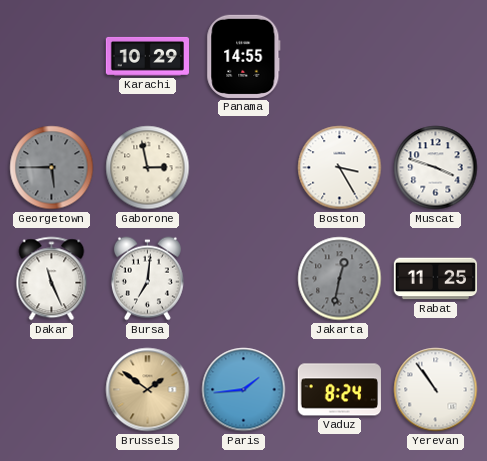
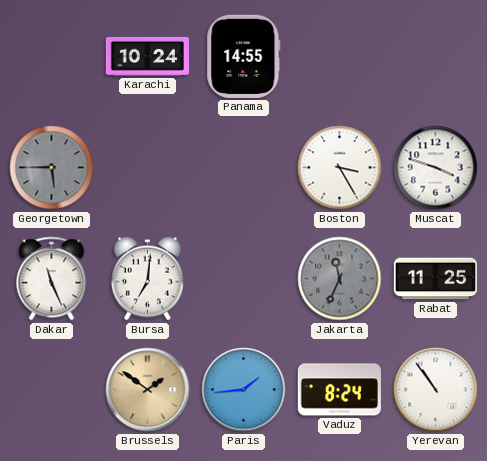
Karachi: 10:29 -> 10:24
Gaborone: 2:58 -> none
Jakarta: 12:32 -> 11:34
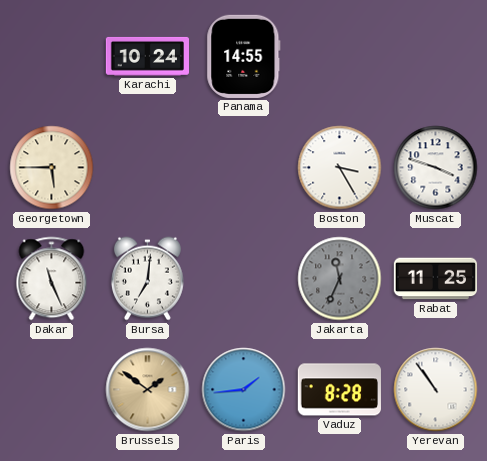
Georgetown dial: grey -> cream
Vaduz: 8:24 -> 8:28
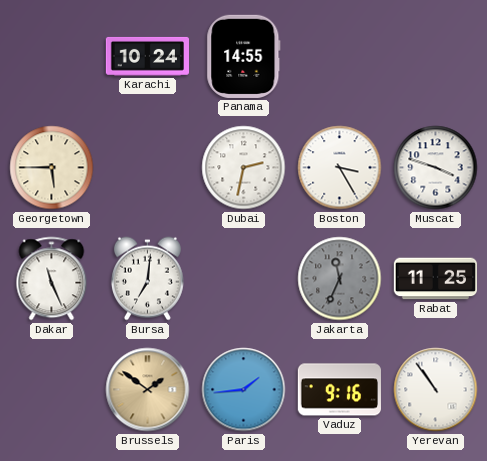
Dubai: none -> 2:32
Vaduz: 8:28 -> 9:16
